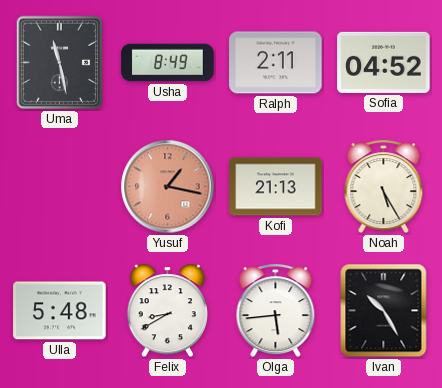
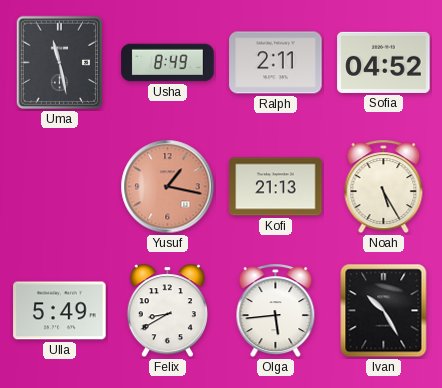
Ulla: 5:48 -> 5:49
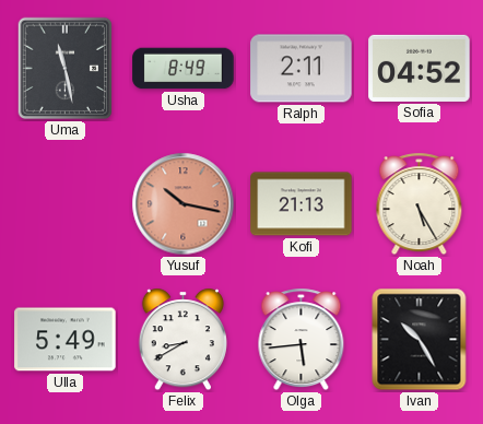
Yusuf: 1:17 -> 10:17
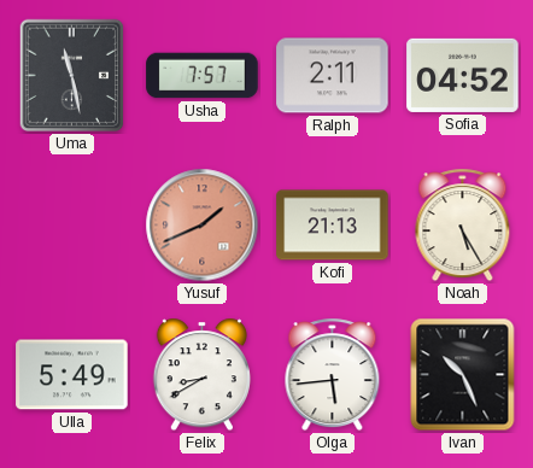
Usha: 8:49 -> 7:57
Yusuf: 10:17 -> 1:41
Ivan: 10:25 -> 10:26
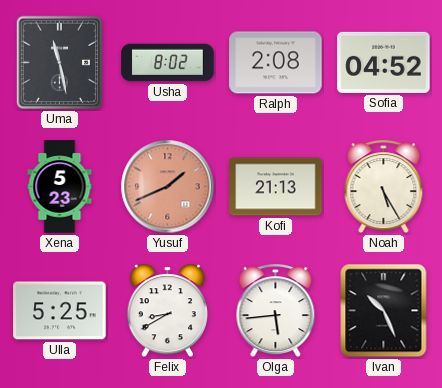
Usha: 7:57 -> 8:02
Ralph: 2:11 -> 2:08
Xena: none -> 5:23
Ulla: 5:49 -> 5:25
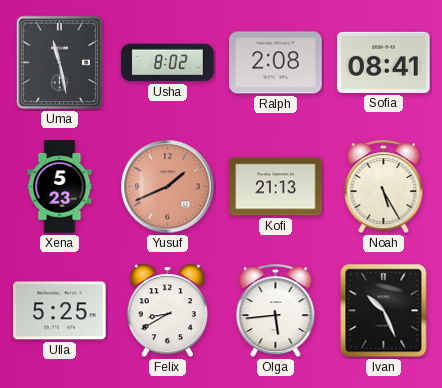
Sofia: 04:52 -> 08:41
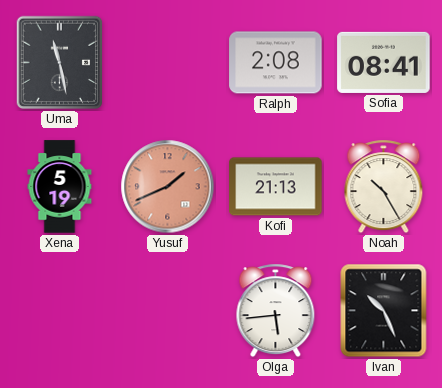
Usha: 8:02 -> none
Xena: 5:23 -> 5:19
Noah: 5:25 -> 10:25
Ulla: 5:25 -> none
Felix: 8:40 -> none
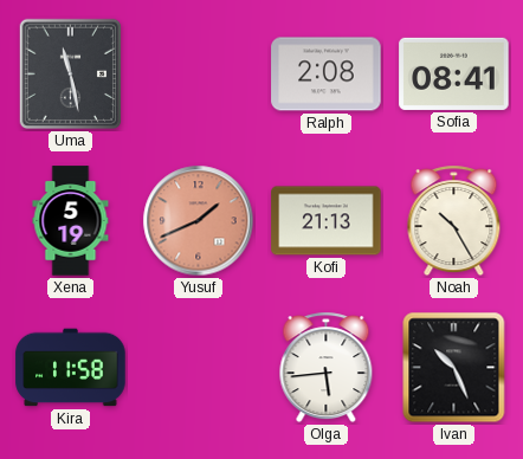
Kira: none -> 11:58
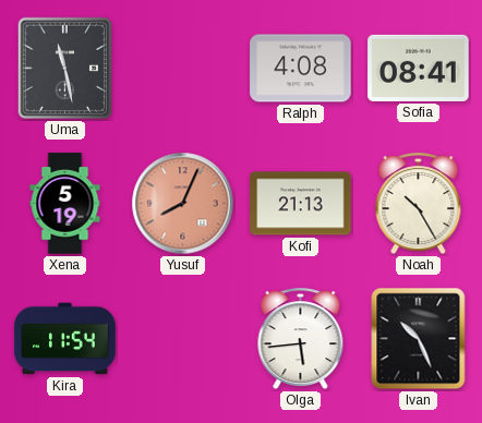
Ralph: 2:08 -> 4:08
Yusuf: 1:41 -> 8:04
Kira: 11:58 -> 11:54
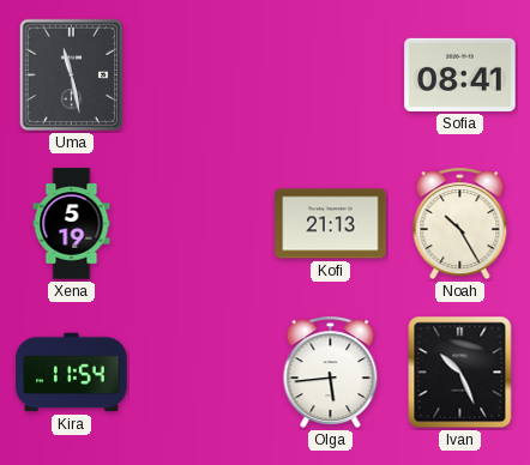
Ralph: 4:08 -> none
Yusuf: 8:04 -> none
